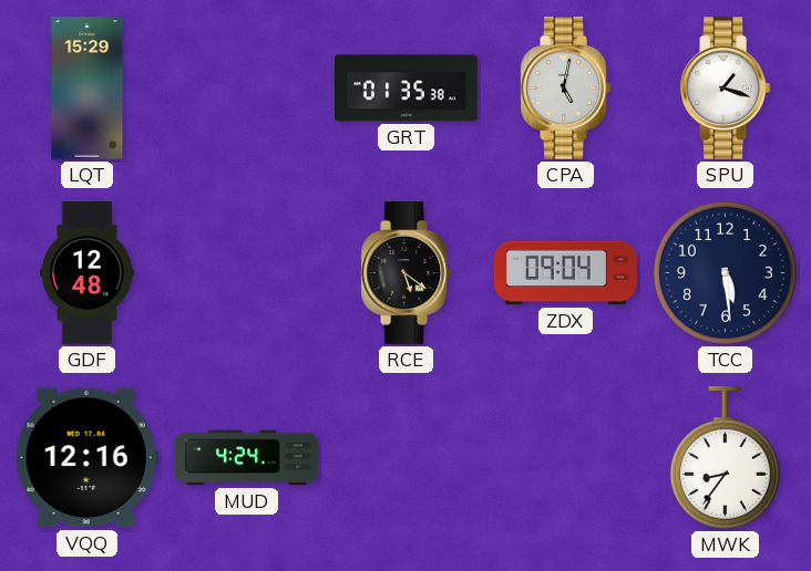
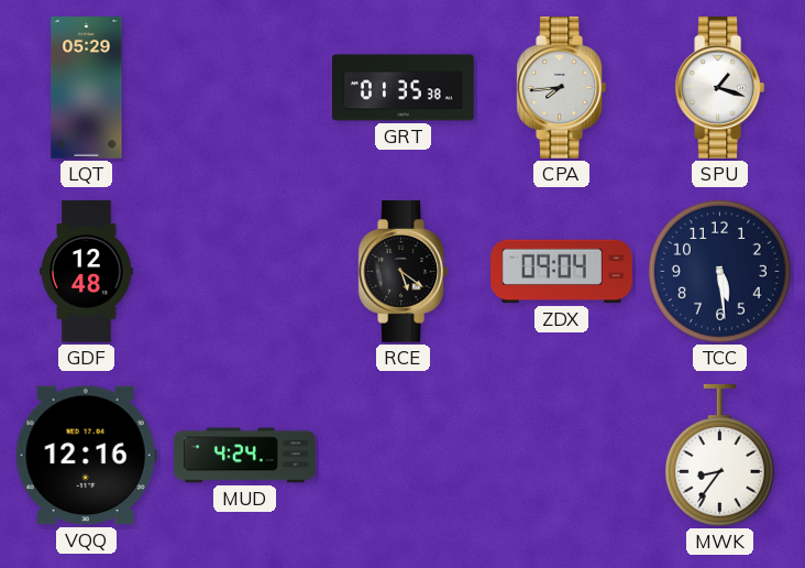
LQT: 15:29 -> 05:29
CPA: 5:02 -> 7:44
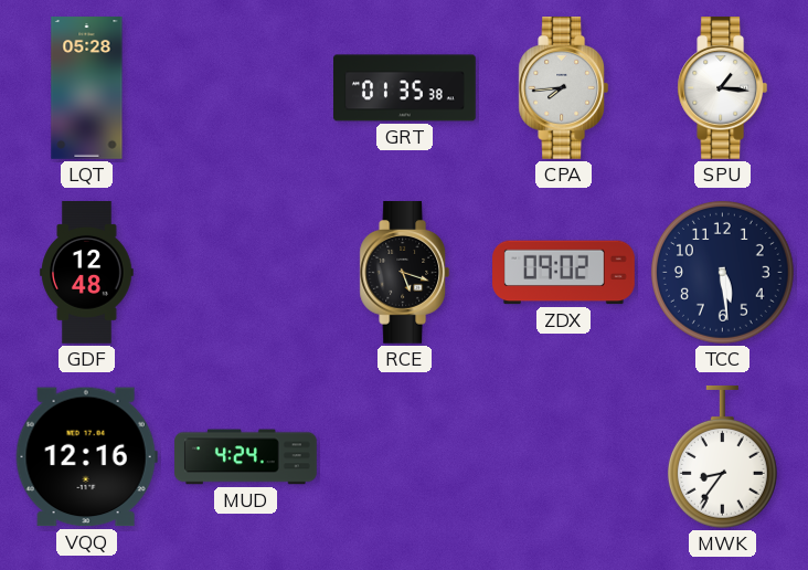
LQT: 05:29 -> 05:28
SPU: 1:18 -> 1:16
RCE: 5:21 -> 5:18
ZDX: 09:04 -> 09:02
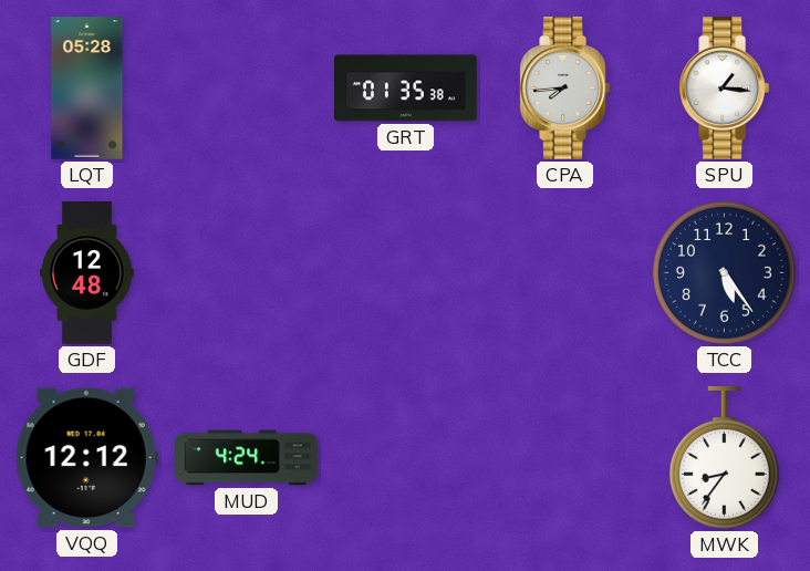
RCE: 5:18 -> none
ZDX: 09:02 -> none
TCC: 5:29 -> 5:24
VQQ: 12:16 -> 12:12
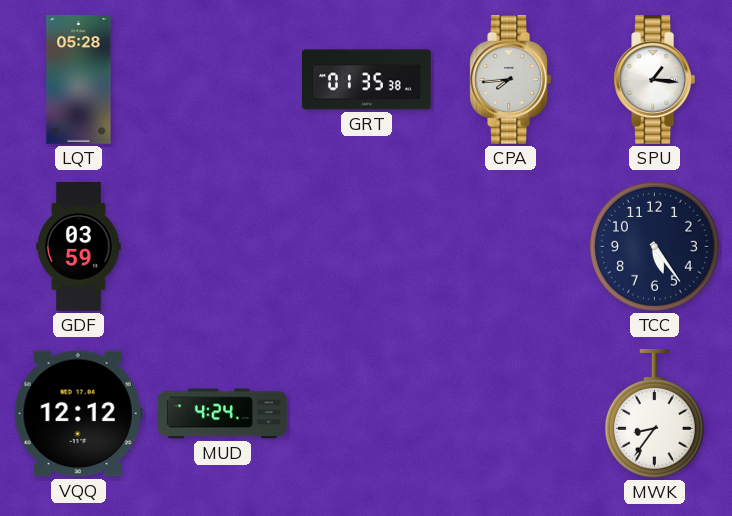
GDF: 12:48 -> 03:59
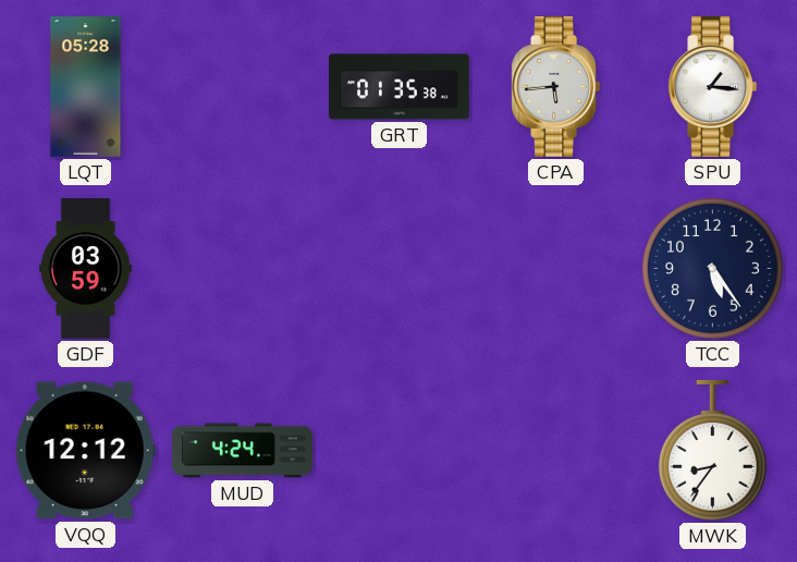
CPA: 7:44 -> 5:44
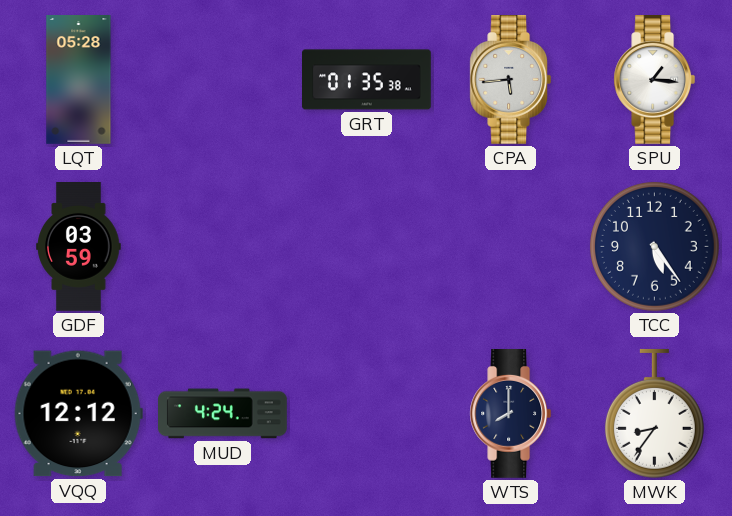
WTS: none -> 8:00
